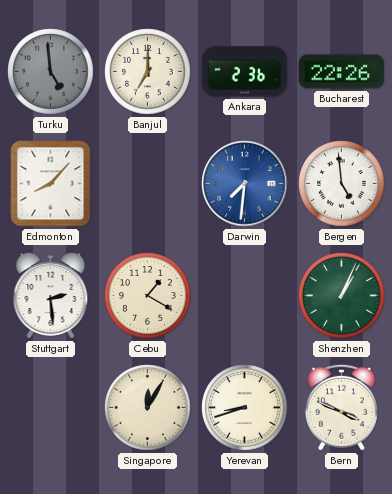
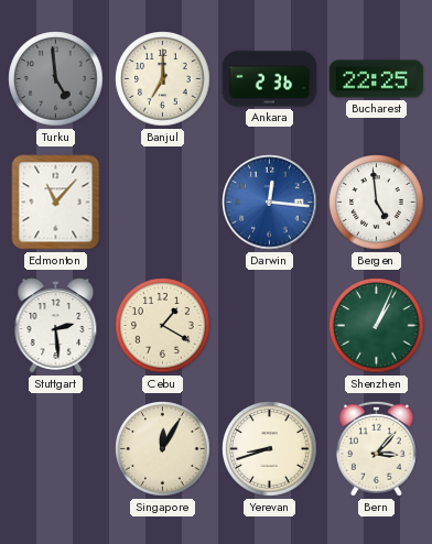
Bucharest: 22:26 -> 22:25
Edmonton: 8:07 -> 11:07
Darwin: 7:31 -> 12:16
Bern: 3:49 -> 3:07
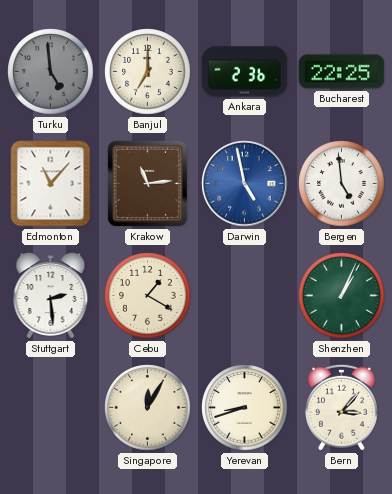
Krakow: none -> 11:14
Darwin: 12:16 -> 4:58
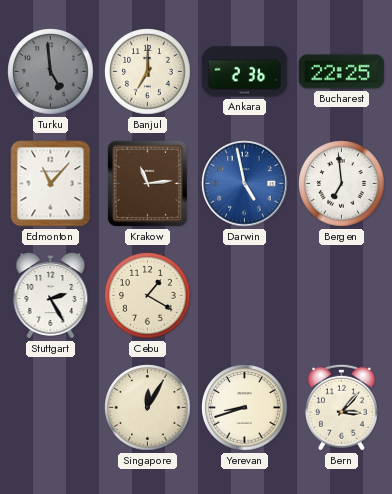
Bergen: 4:59 -> 6:59
Stuttgart: 2:29 -> 2:25
Shenzhen: 1:04 -> none
